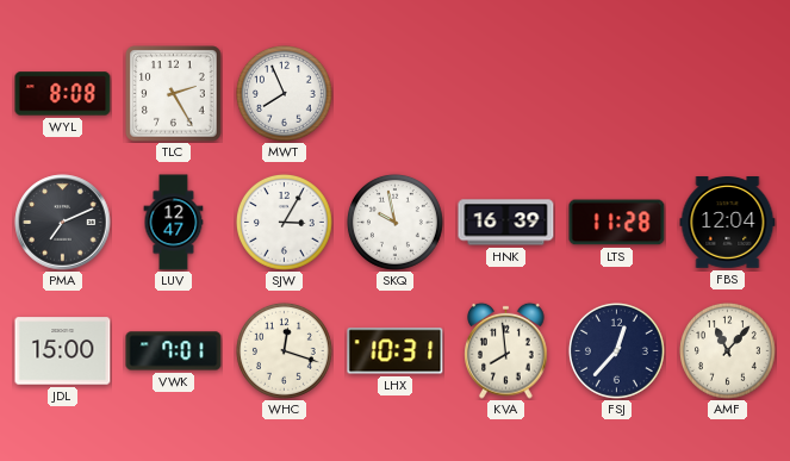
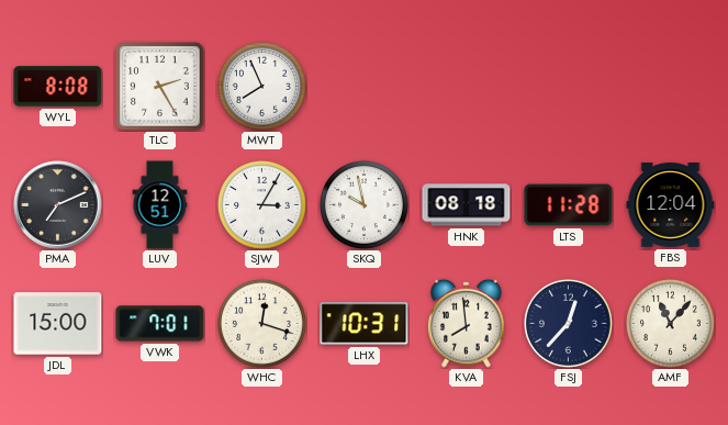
LUV: 12:47 -> 12:51
HNK: 16:39 -> 08:18
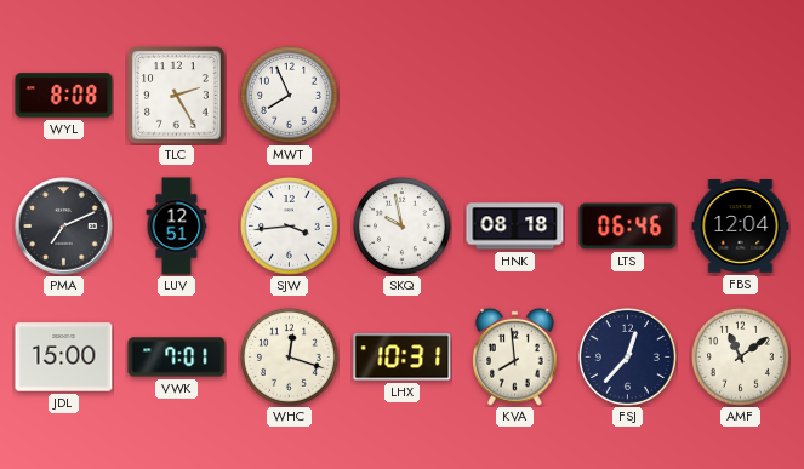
SJW: 3:05 -> 3:44
LTS: 11:28 -> 06:46
AMF: 11:07 -> 11:09
